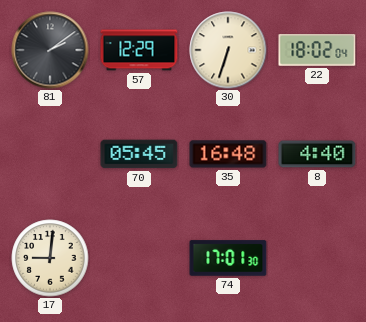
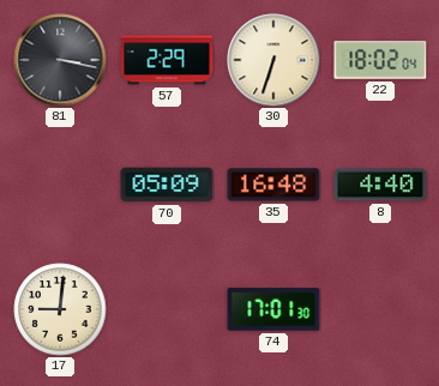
81: 2:09 -> 3:17
57: 12:29 -> 2:29
70: 05:45 -> 05:09
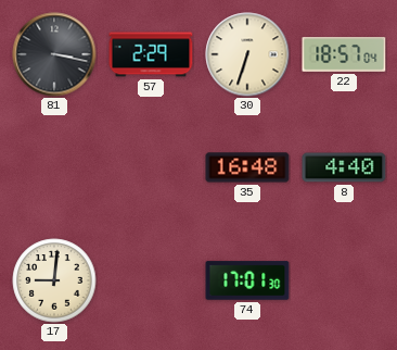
22: 18:02 -> 18:57
70: 05:09 -> none
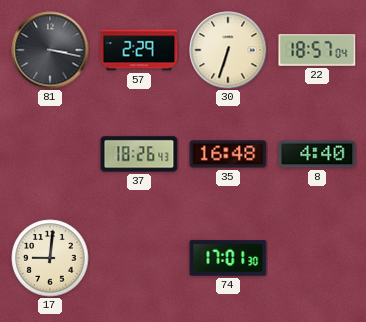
37: none -> 18:26
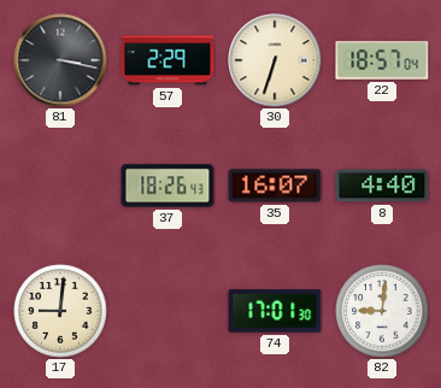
35: 16:48 -> 16:07
82: none -> 9:01
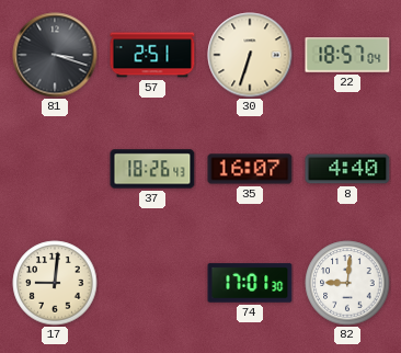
81: 3:17 -> 3:18
57: 2:29 -> 2:51
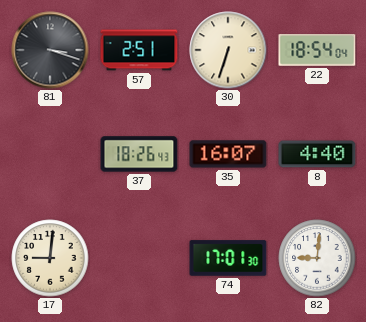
22: 18:57 -> 18:54
